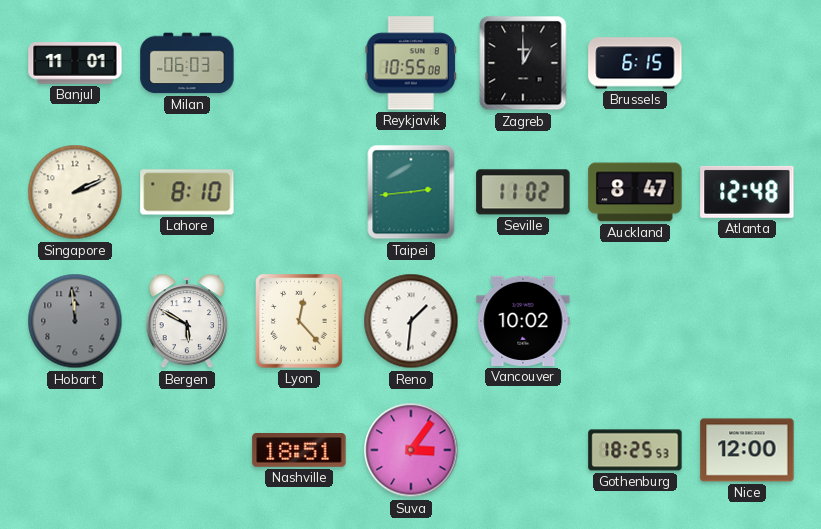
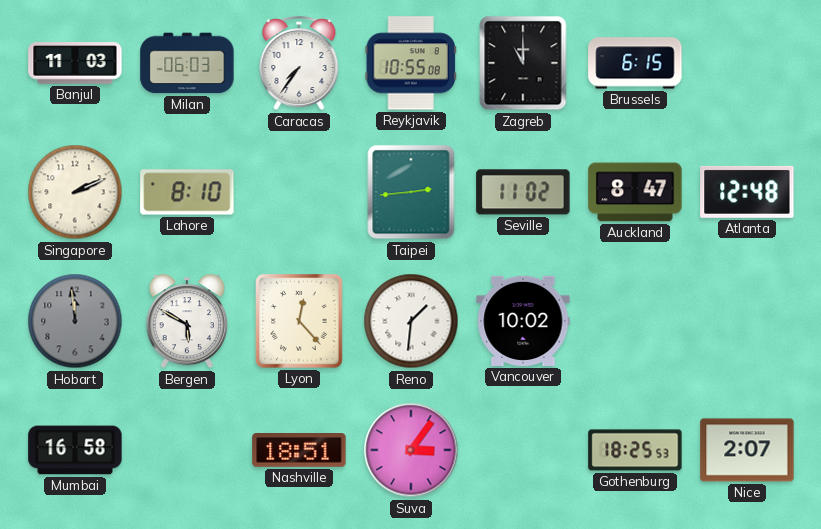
Banjul: 11:01 -> 11:03
Caracas: none -> 7:36
Zagreb: 1:00 -> 11:00
Mumbai: none -> 16:58
Nice: 12:00 -> 2:07
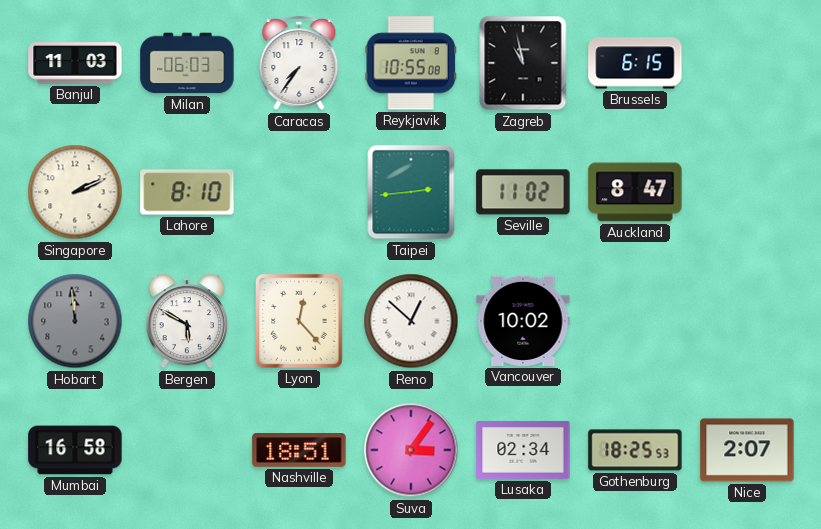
Zagreb: 11:00 -> 10:58
Atlanta: 12:48 -> none
Reno: 1:31 -> 12:52
Lusaka: none -> 02:34
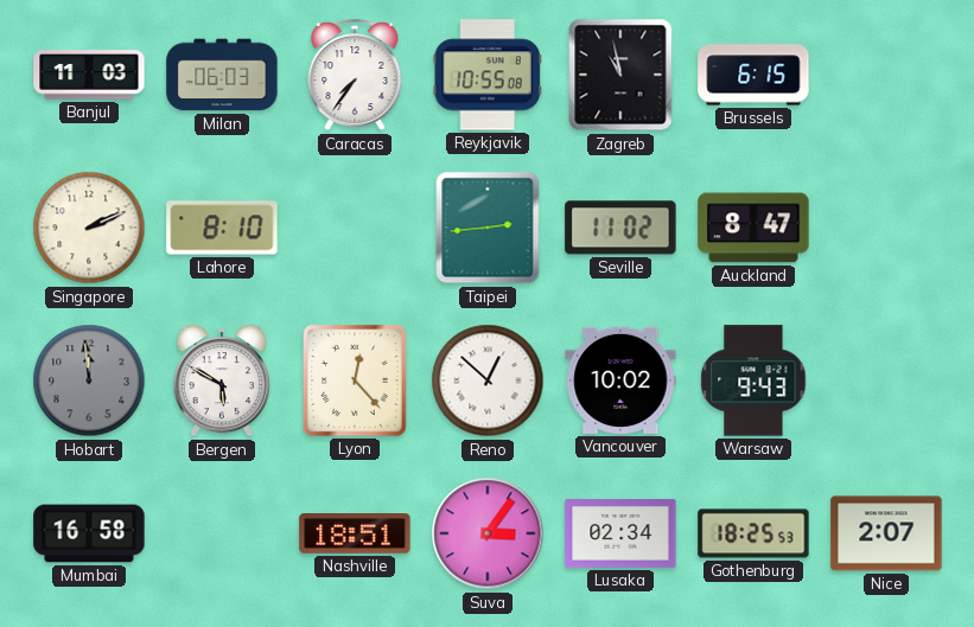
Warsaw: none -> 9:43
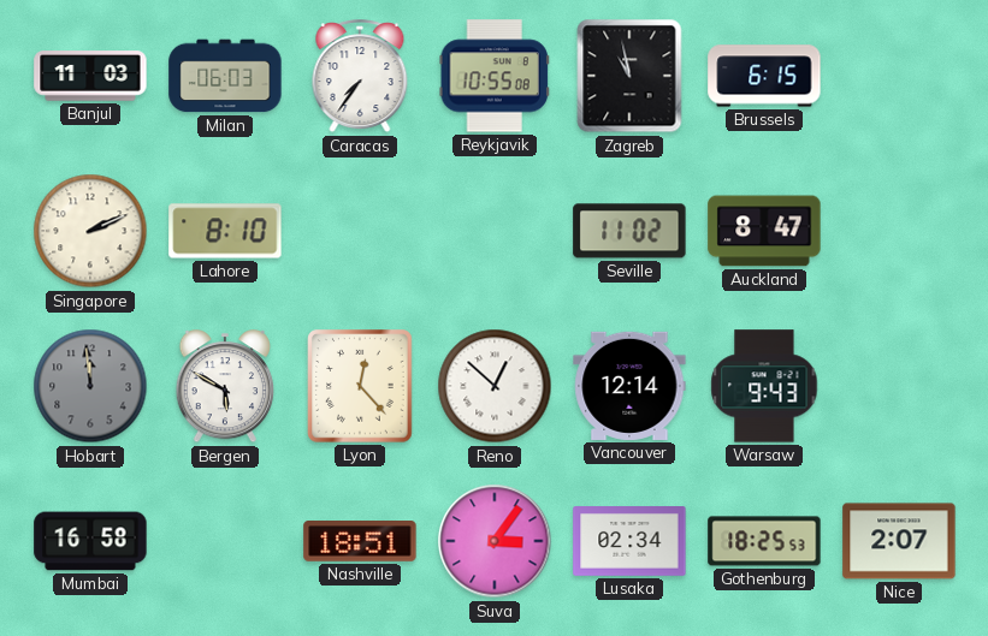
Taipei: 2:44 -> none
Vancouver: 10:02 -> 12:14
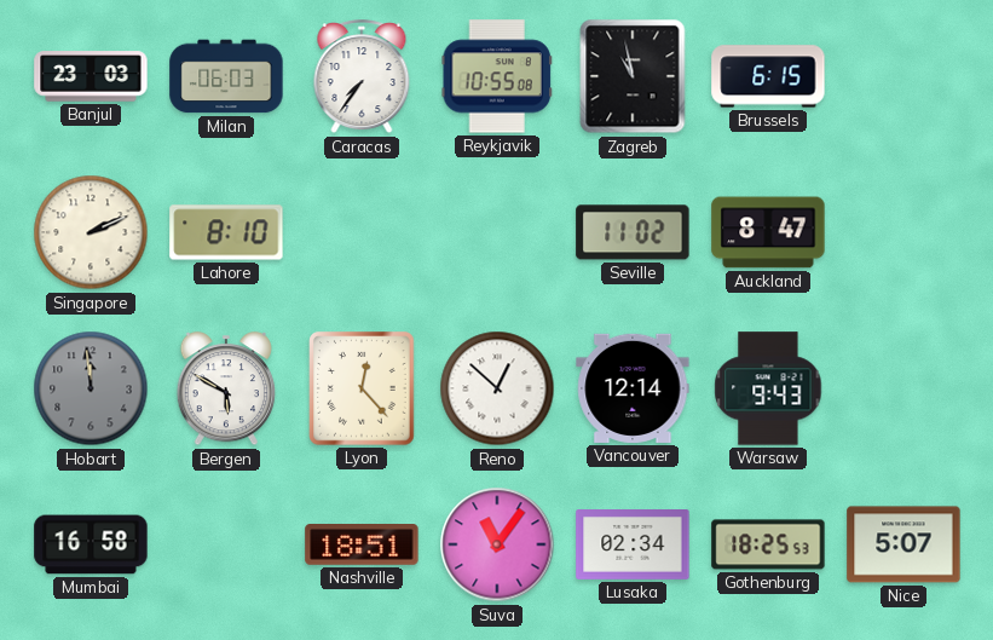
Banjul: 11:03 -> 23:03
Suva: 3:06 -> 11:06
Nice: 2:07 -> 5:07
